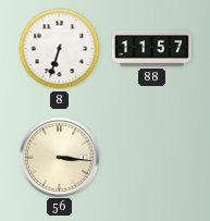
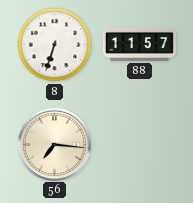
56: 3:16 -> 7:16
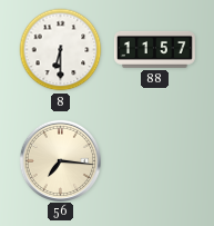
8: 6:33 -> 6:30
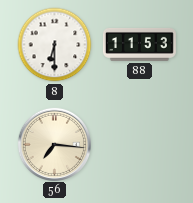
88: 11:57 -> 11:53
